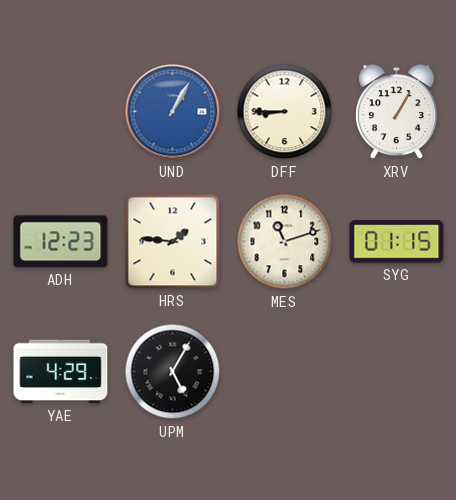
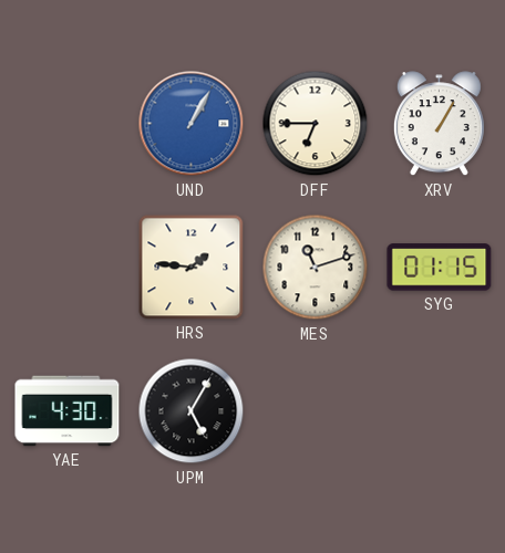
DFF: 8:45 -> 6:45
ADH: 12:23 -> none
YAE: 4:29 -> 4:30
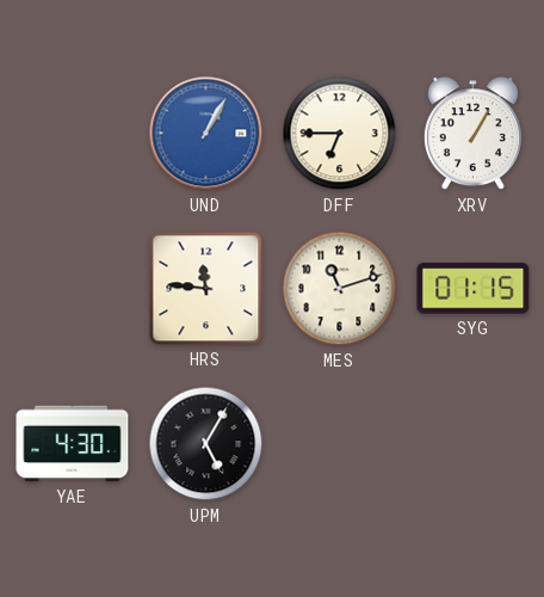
HRS: 1:46 -> 11:46
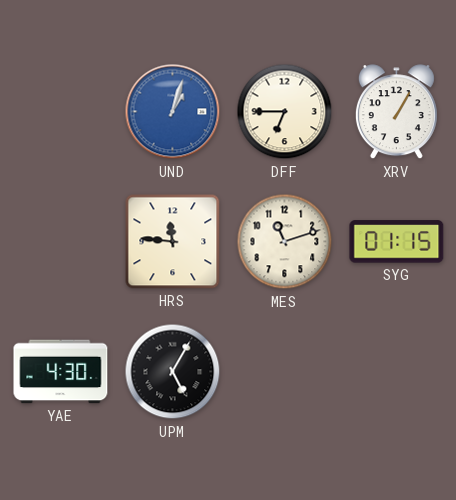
UND: 1:05 -> 1:03
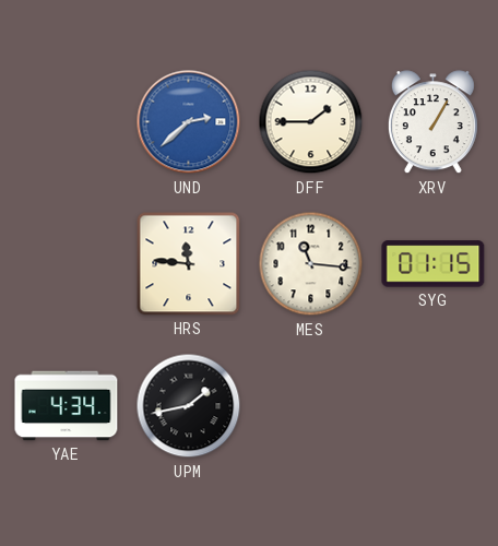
UND: 1:03 -> 2:38
DFF: 6:45 -> 1:45
MES: 11:12 -> 11:16
YAE: 4:30 -> 4:34
UPM: 5:05 -> 1:43
